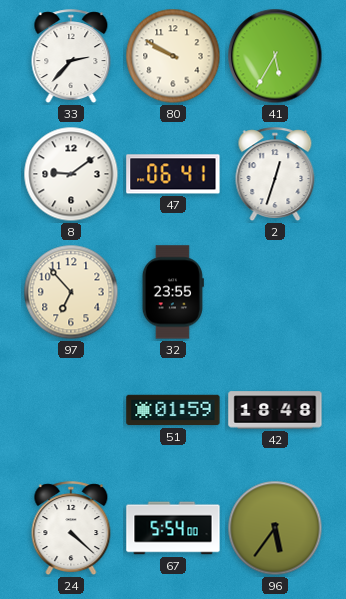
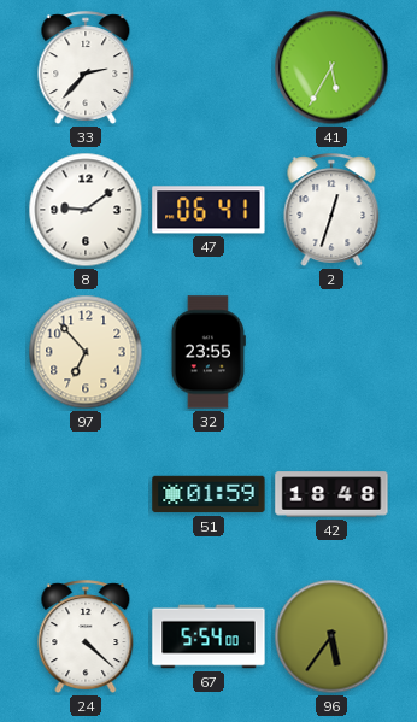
80: 9:50 -> none
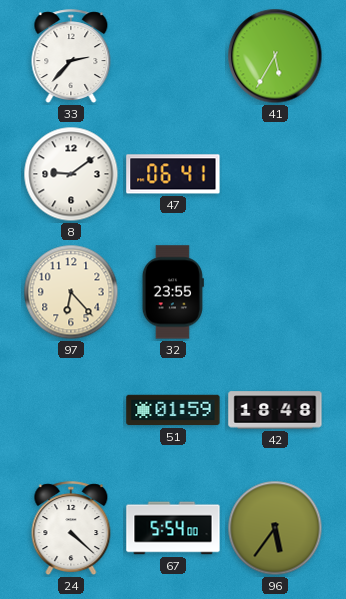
2: 12:33 -> none
97: 6:53 -> 6:23
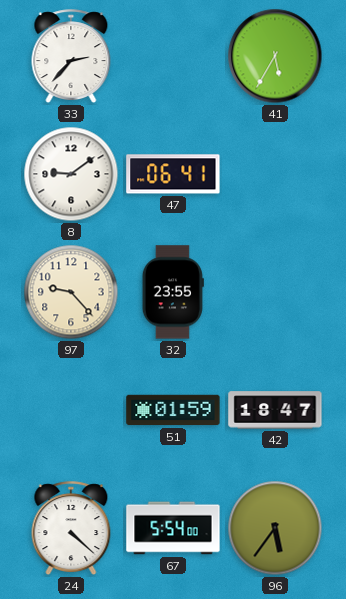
97: 6:23 -> 9:23
42: 18:48 -> 18:47
